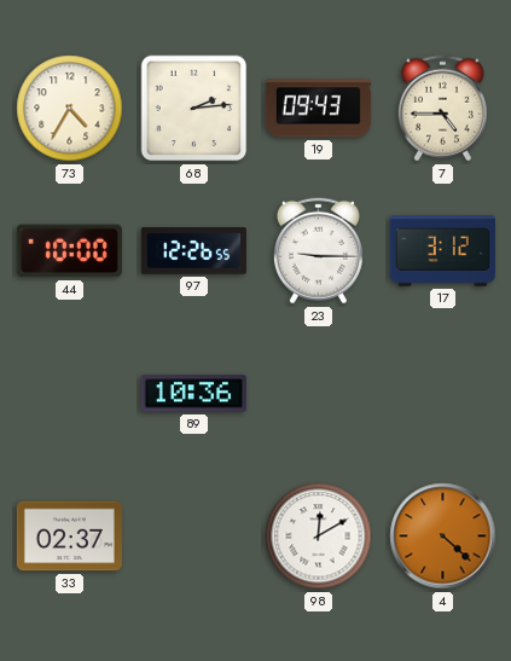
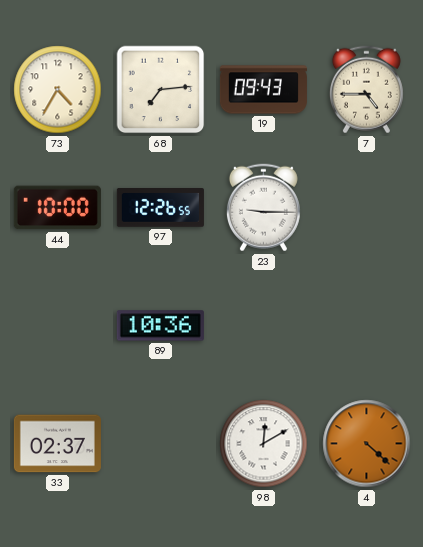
68: 2:14 -> 7:14
17: 3:12 -> none
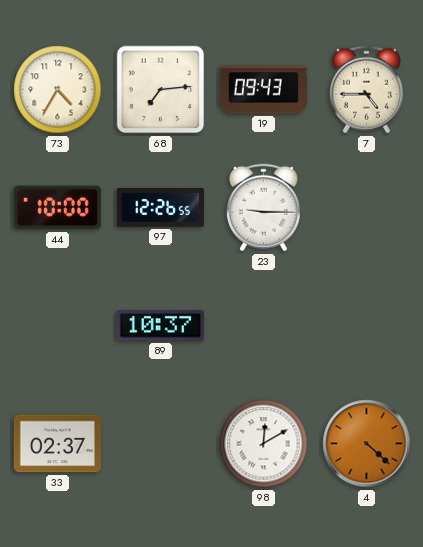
89: 10:36 -> 10:37
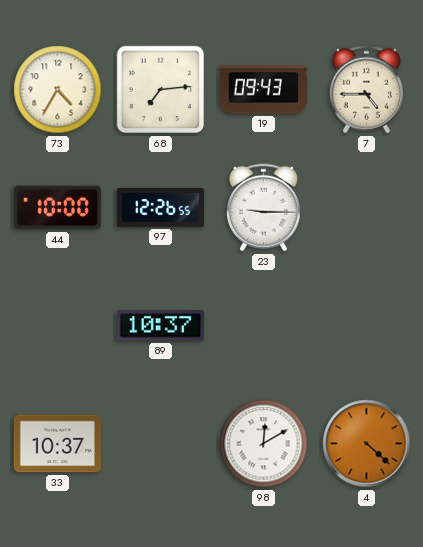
33: 02:37 -> 10:37
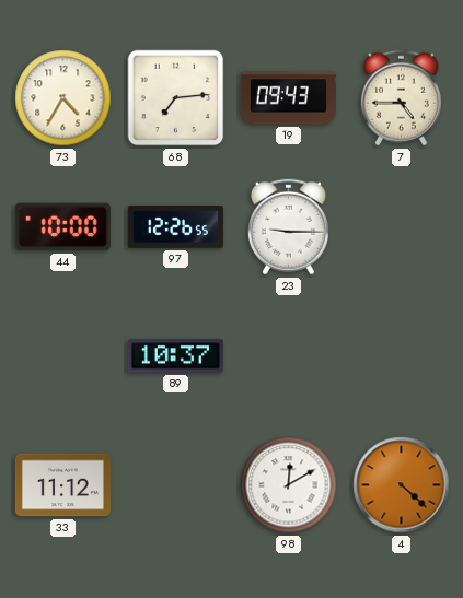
33: 10:37 -> 11:12
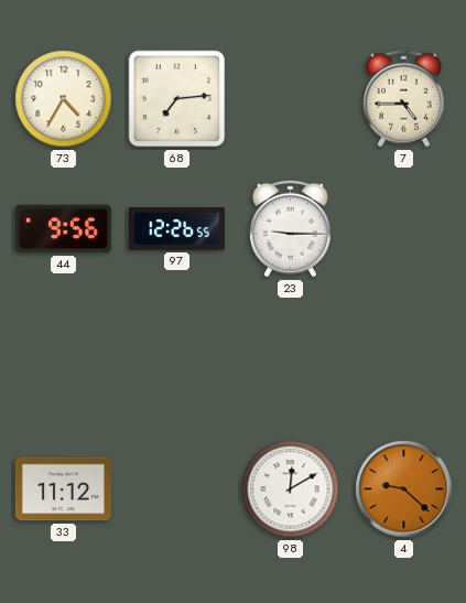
19: 09:43 -> none
44: 10:00 -> 9:56
89: 10:37 -> none
4: 4:22 -> 9:22
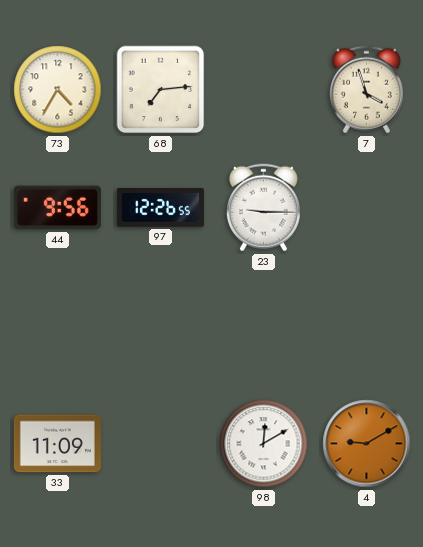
7: 4:45 -> 3:57
33: 11:12 -> 11:09
4: 9:22 -> 9:10
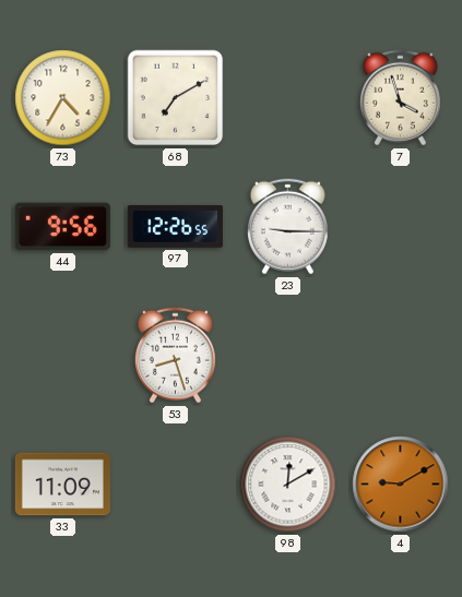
68: 7:14 -> 7:10
53: none -> 8:27
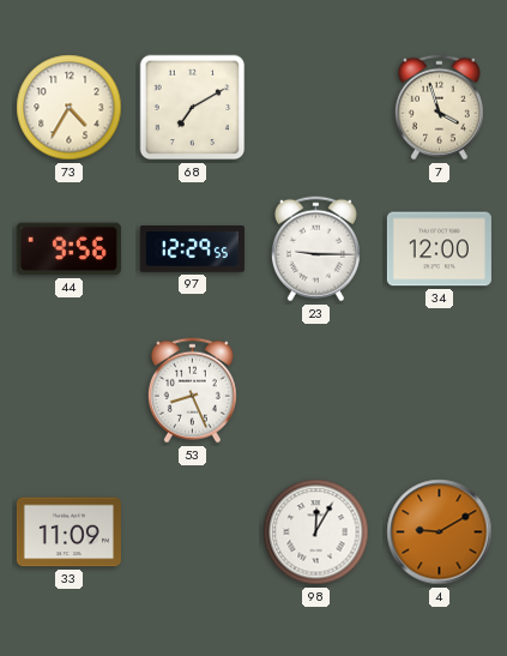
97: 12:26 -> 12:29
34: none -> 12:00
53: 8:27 -> 8:26
98: 12:10 -> 12:05
